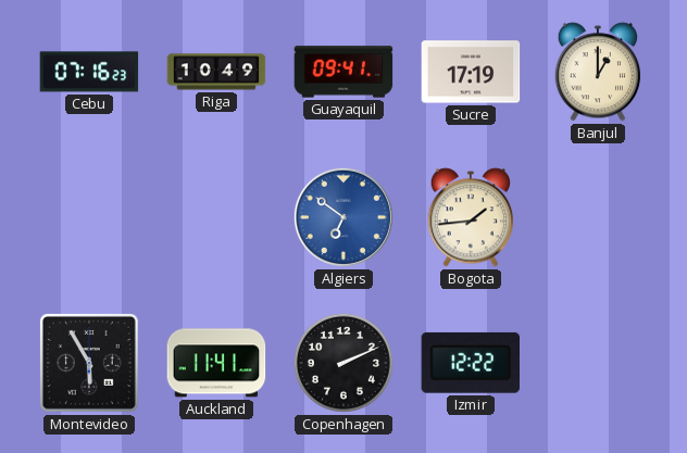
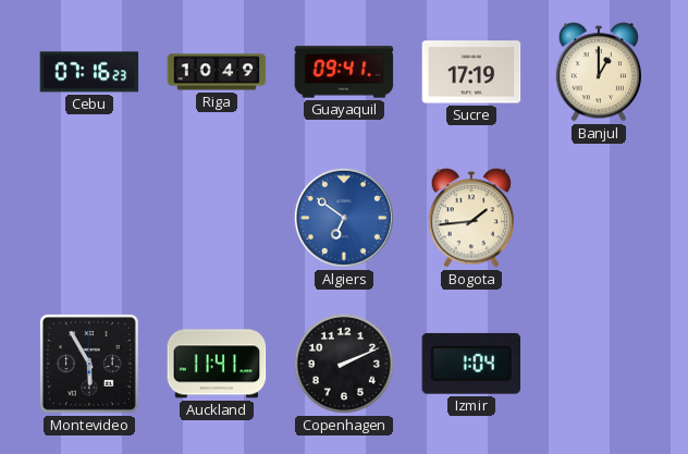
Izmir: 12:22 -> 1:04
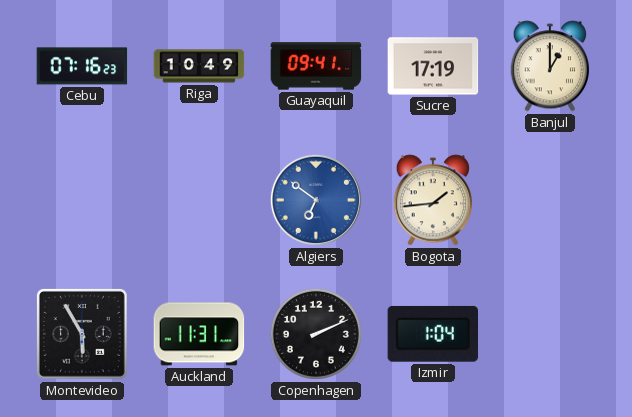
Auckland: 11:41 -> 11:31
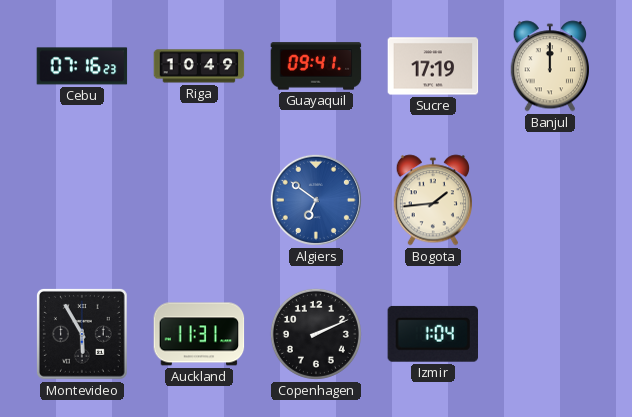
Banjul: 1:00 -> 12:00
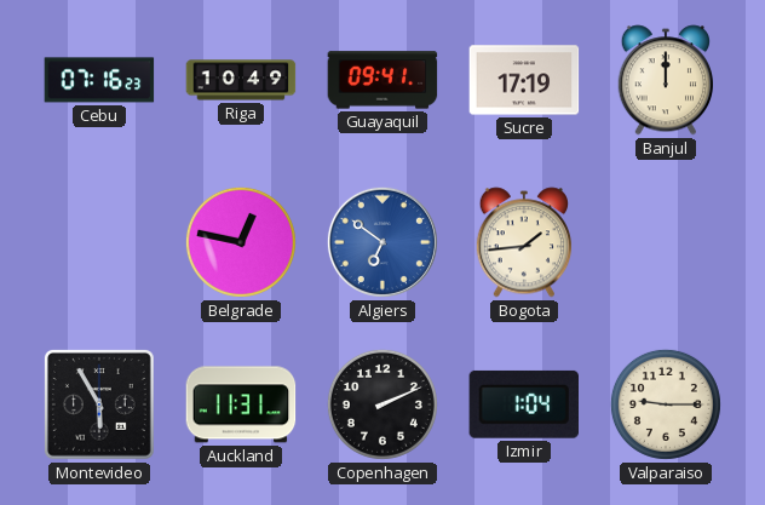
Belgrade: none -> 12:47
Valparaiso: none -> 9:15
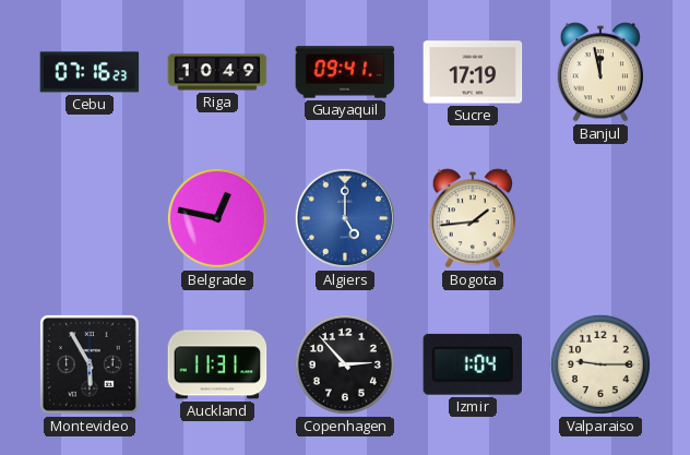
Banjul: 12:00 -> 11:58
Algiers: 6:51 -> 5:00
Copenhagen: 2:11 -> 2:53
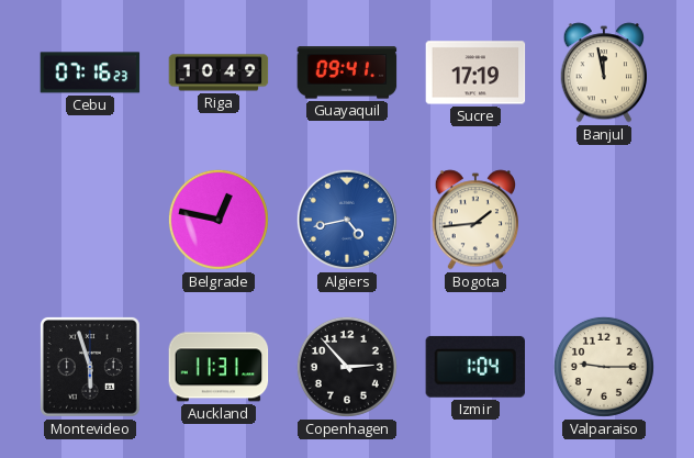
Algiers: 5:00 -> 4:43
Montevideo: 5:55 -> 5:57
